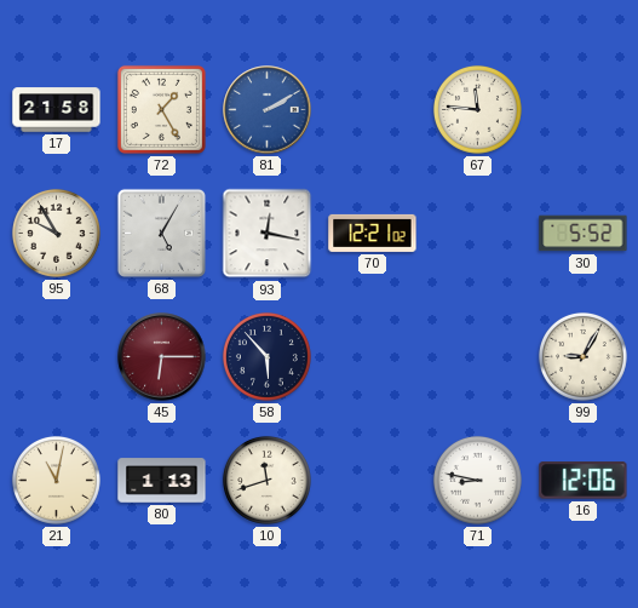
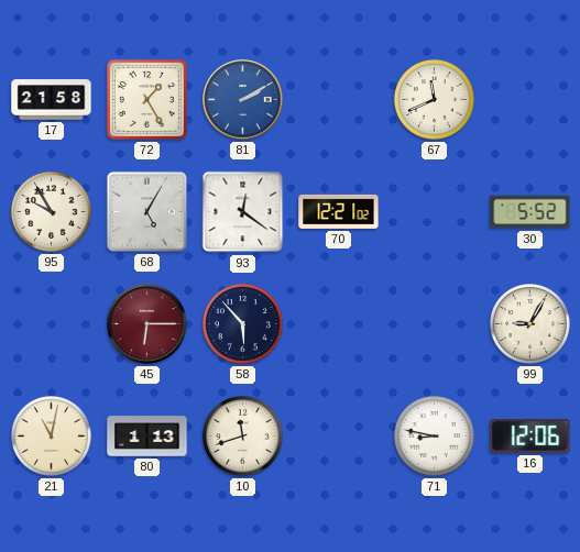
67: 11:46 -> 11:41
93: 12:17 -> 12:21
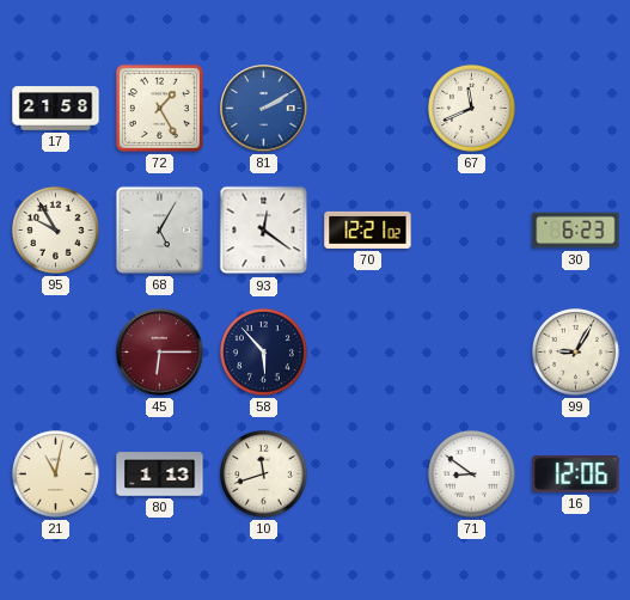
30: 5:52 -> 6:23
71: 8:47 -> 8:51
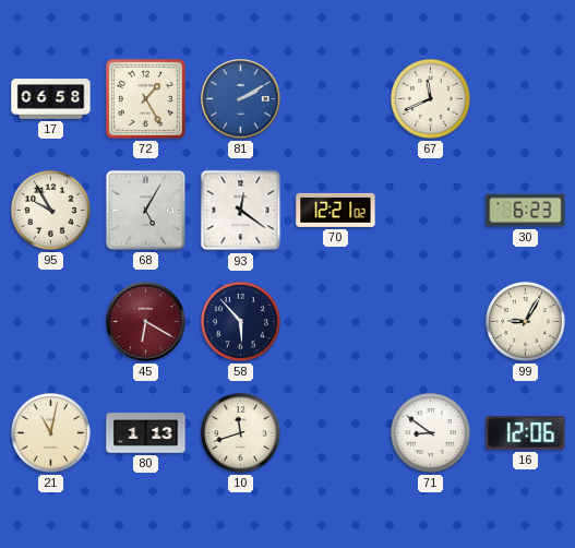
17: 21:58 -> 06:58
45: 6:15 -> 6:20
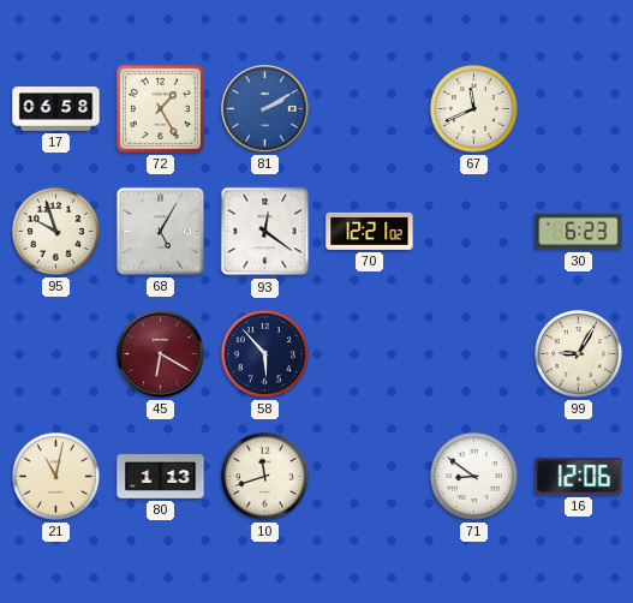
95: 9:55 -> 9:57
